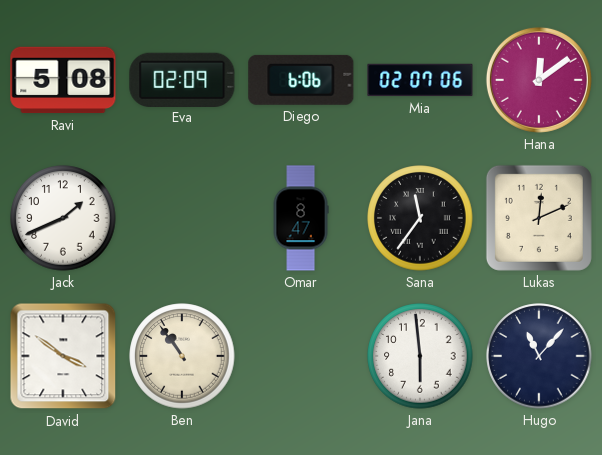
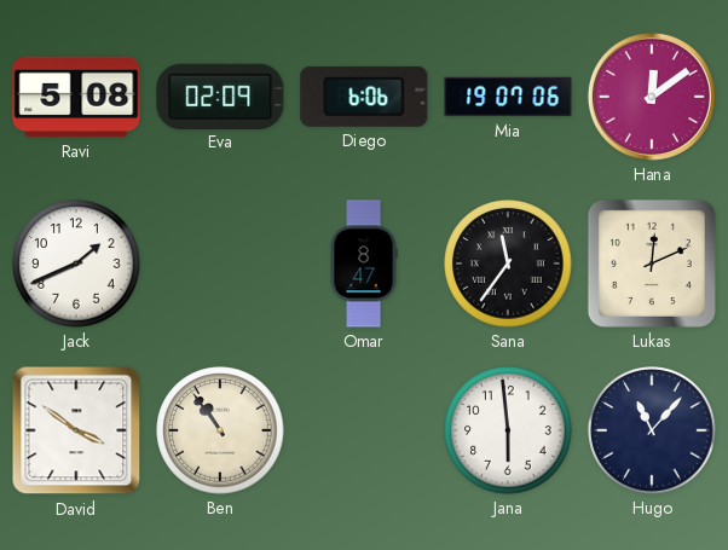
Mia: 02:07 -> 19:07
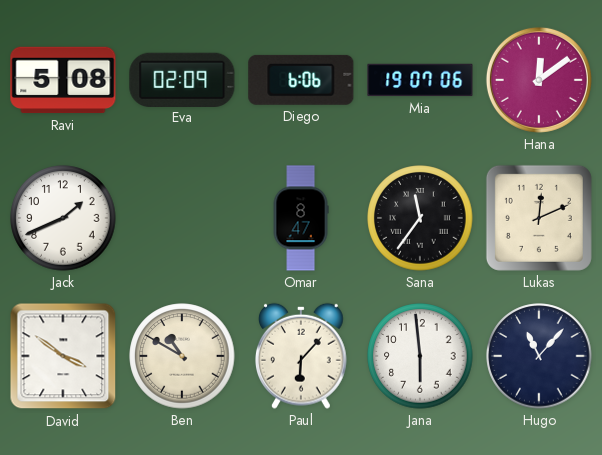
Ben: 10:54 -> 10:50
Paul: none -> 6:07
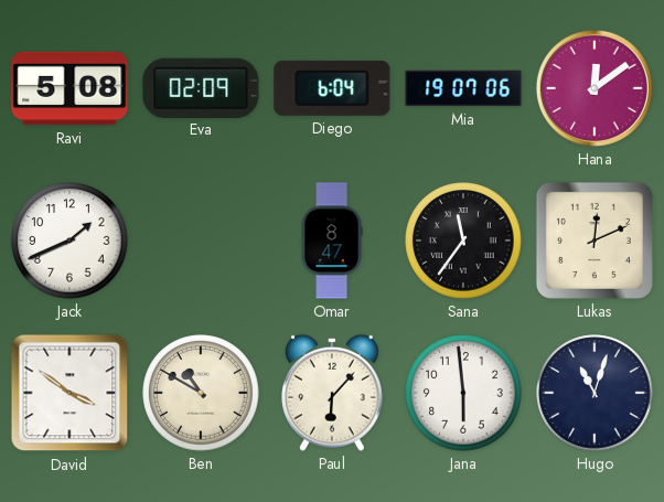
Diego: 6:06 -> 6:04
Hugo: 11:07 -> 11:03
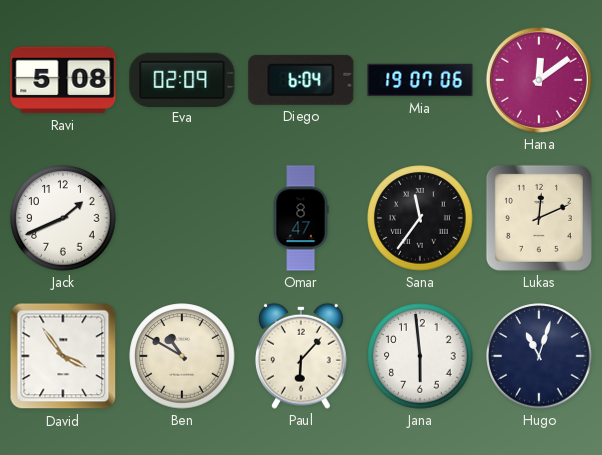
David: 3:51 -> 3:54
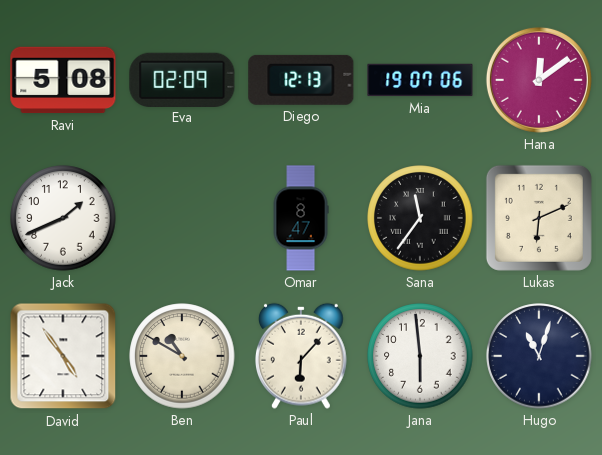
Diego: 6:04 -> 12:13
Lukas: 12:11 -> 6:11
David: 3:54 -> 4:54
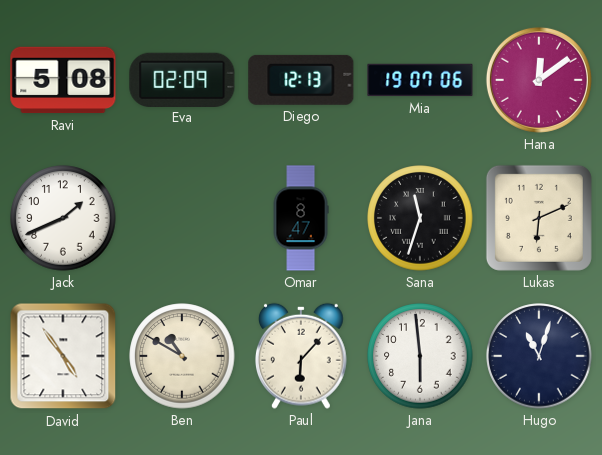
Sana: 11:36 -> 11:33
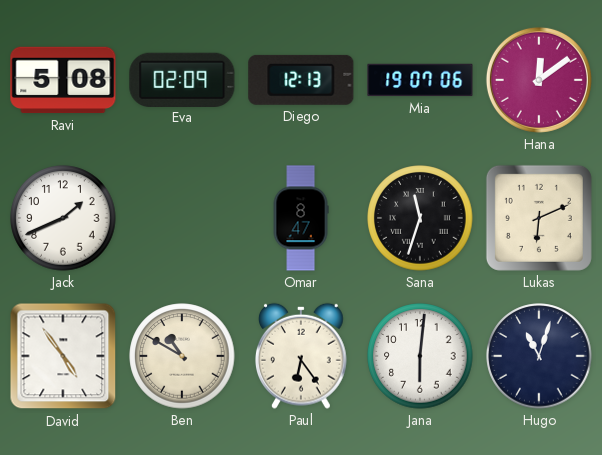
Paul: 6:07 -> 6:24
Jana: 5:59 -> 6:01
